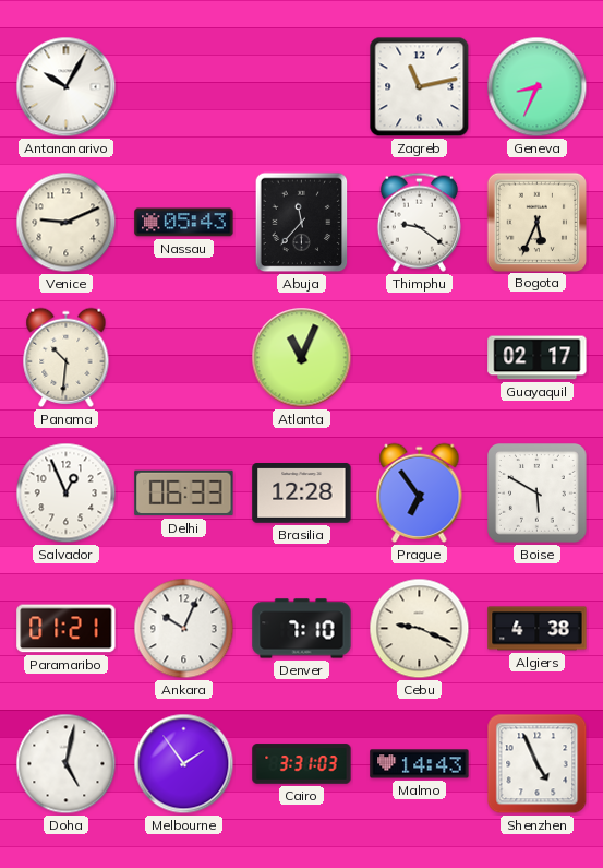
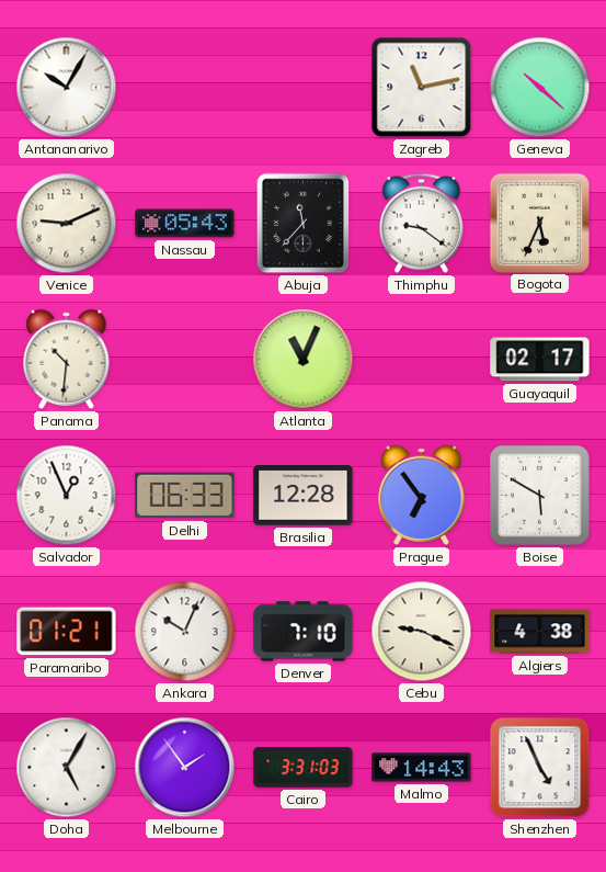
Geneva: 8:34 -> 10:22
Doha: 5:02 -> 5:05
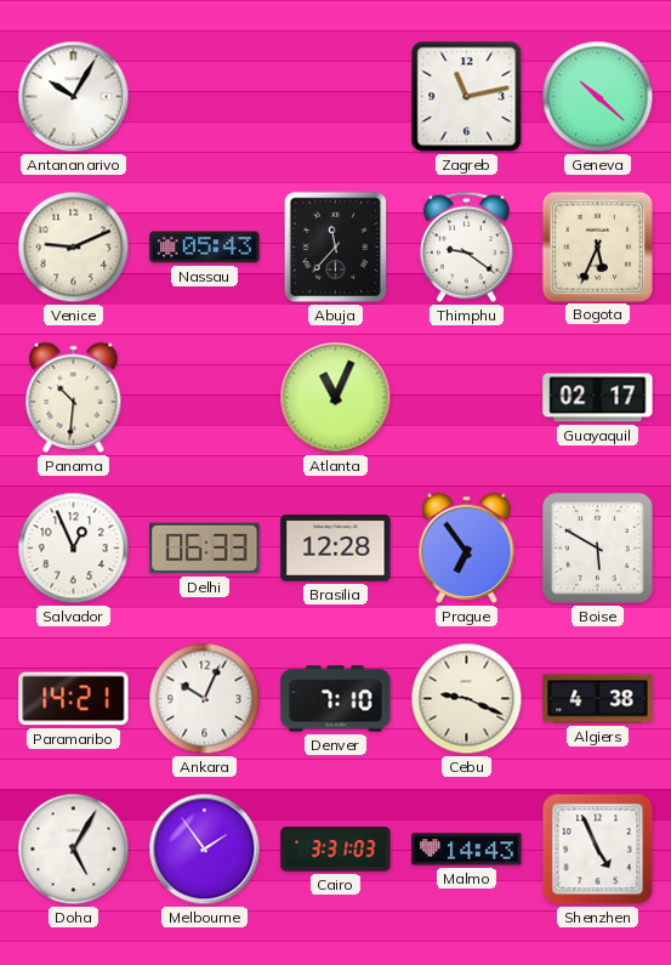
Paramaribo: 01:21 -> 14:21
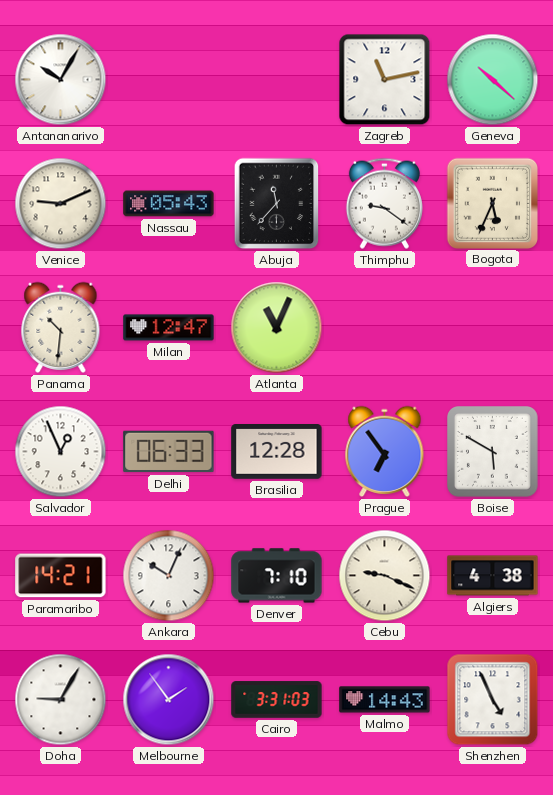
Milan: none -> 12:47
Guayaquil: 02:17 -> none
Doha: 5:05 -> 9:05
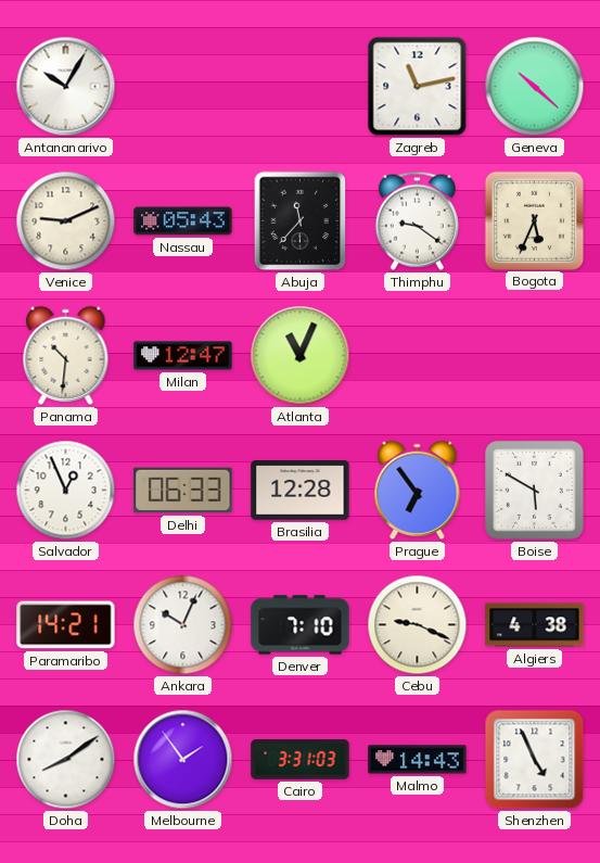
Doha: 9:05 -> 8:09
